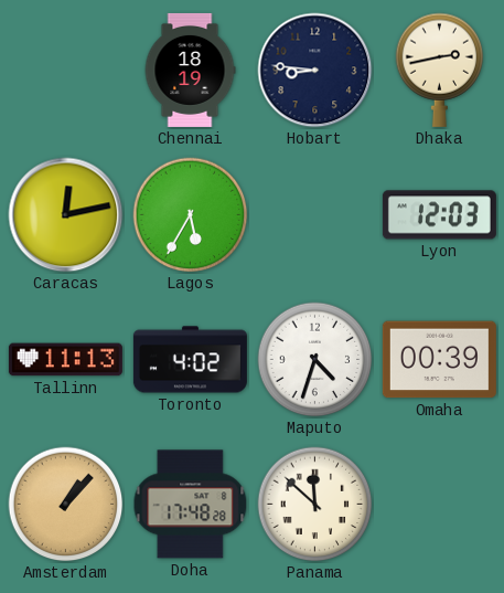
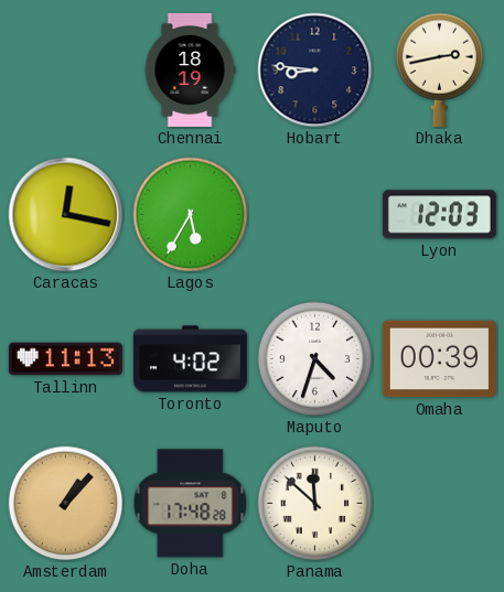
Caracas: 12:13 -> 12:17
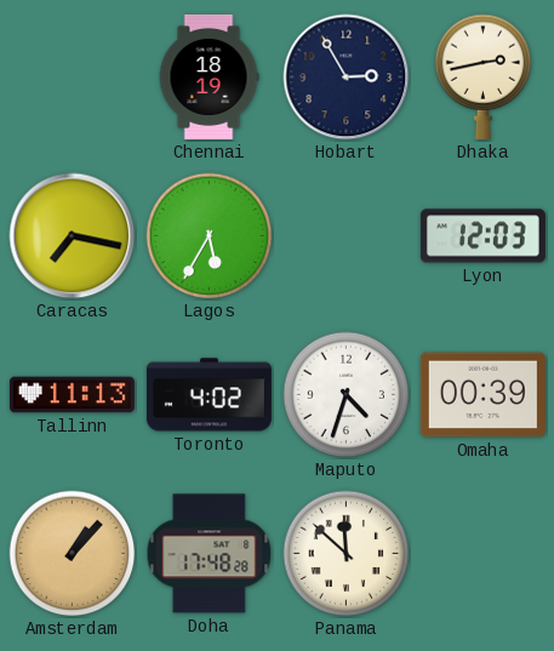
Hobart: 8:46 -> 2:55
Caracas: 12:17 -> 7:17
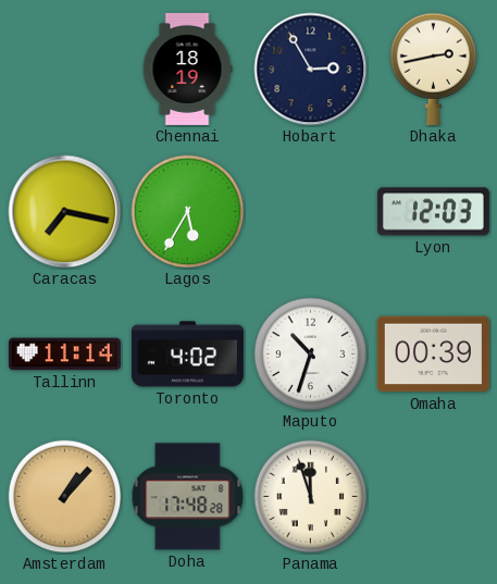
Tallinn: 11:13 -> 11:14
Maputo: 4:33 -> 10:33
Panama: 11:52 -> 11:57
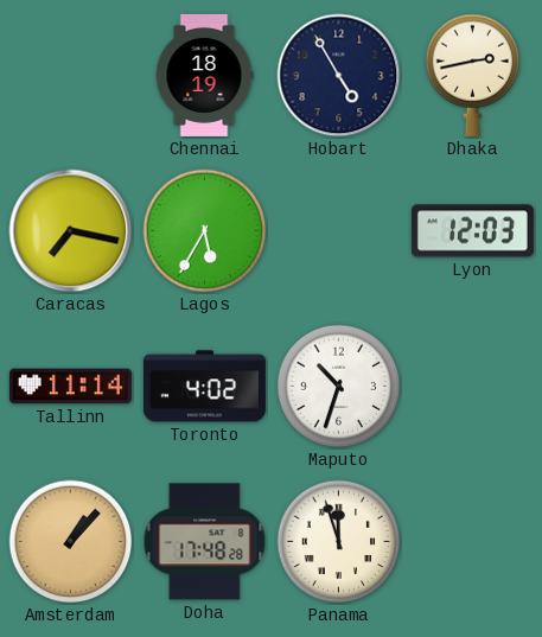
Hobart: 2:55 -> 4:55
Omaha: 00:39 -> none
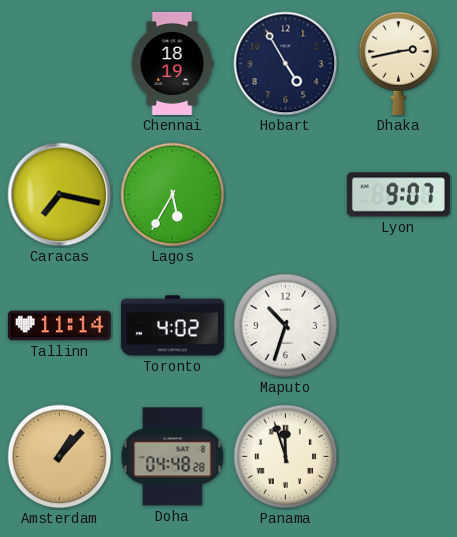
Lyon: 12:03 -> 9:07
Doha: 17:48 -> 04:48
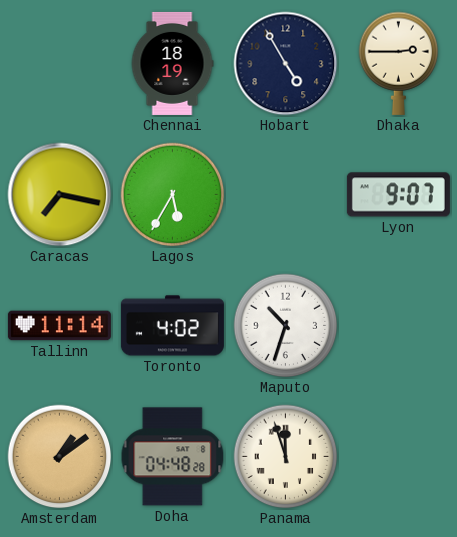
Dhaka: 2:43 -> 2:45
Amsterdam: 1:07 -> 1:09
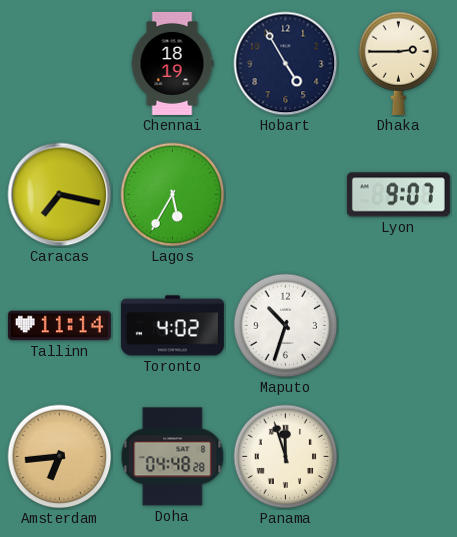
Amsterdam: 1:09 -> 6:44
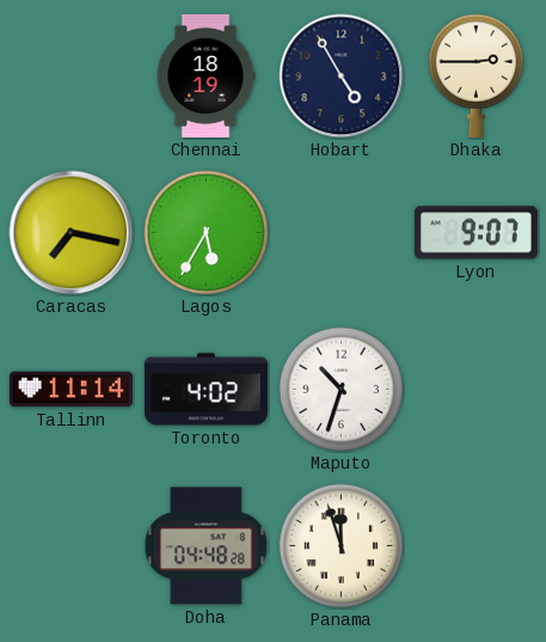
Amsterdam: 6:44 -> none
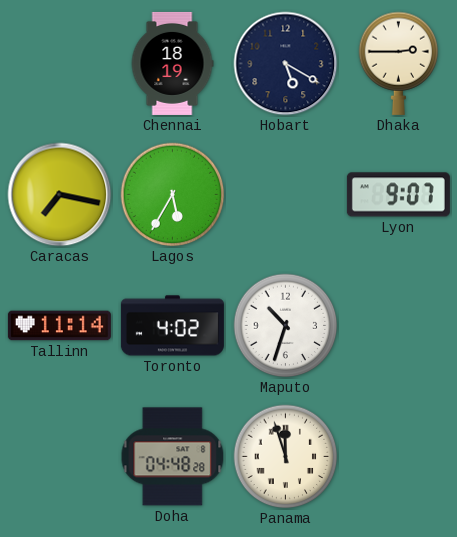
Hobart: 4:55 -> 5:20
